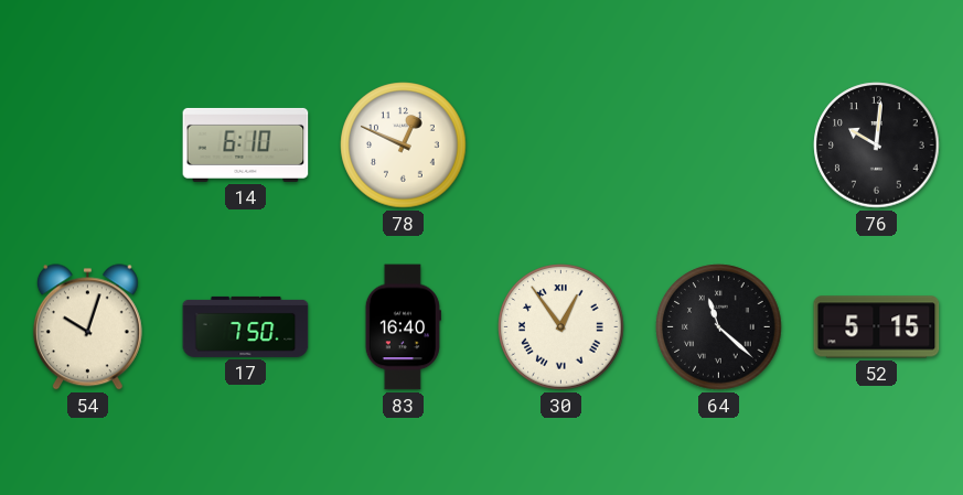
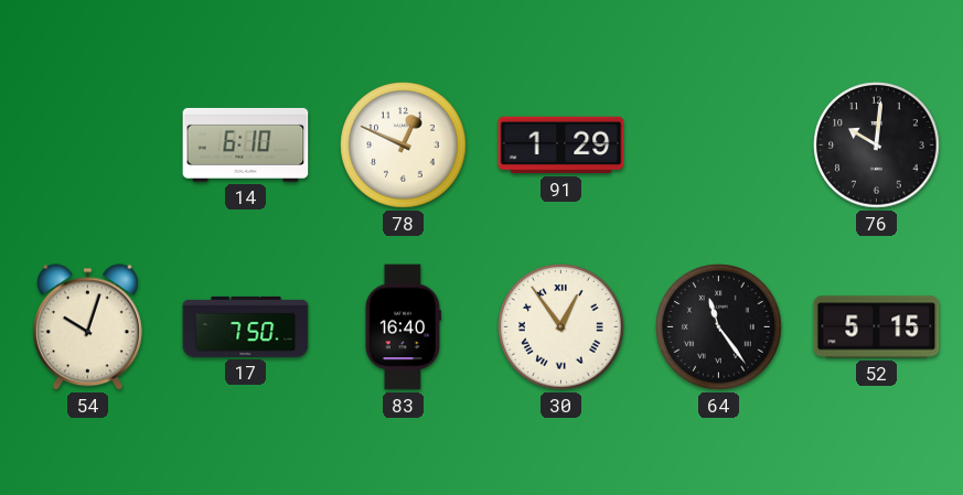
91: none -> 1:29
64: 11:22 -> 11:24
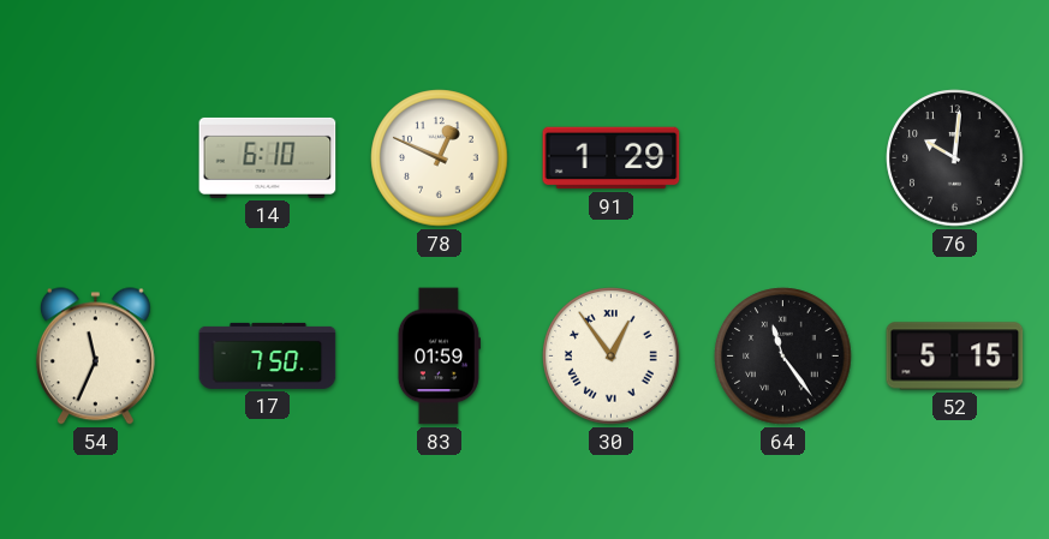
54: 10:03 -> 11:34
83: 16:40 -> 01:59
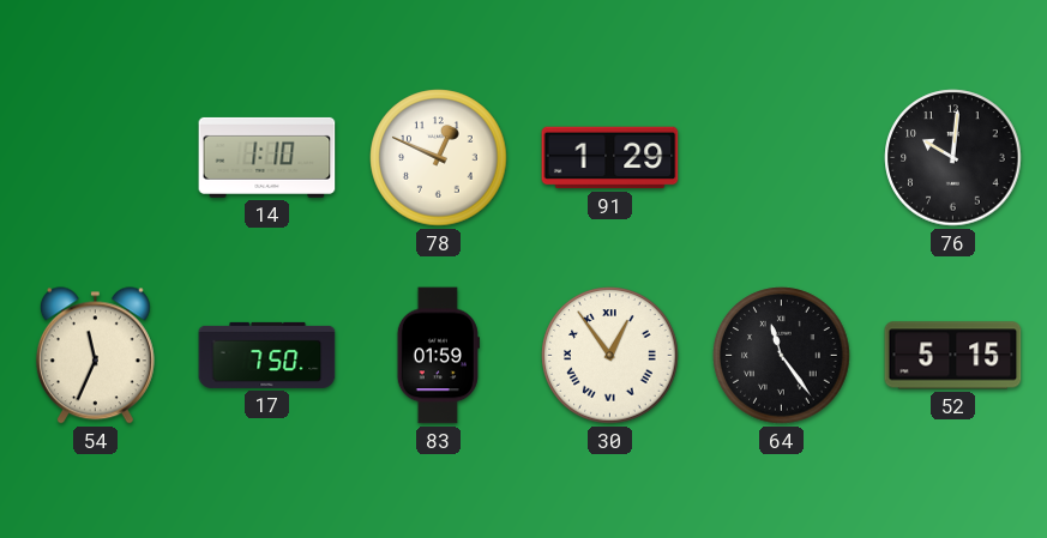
14: 6:10 -> 1:10
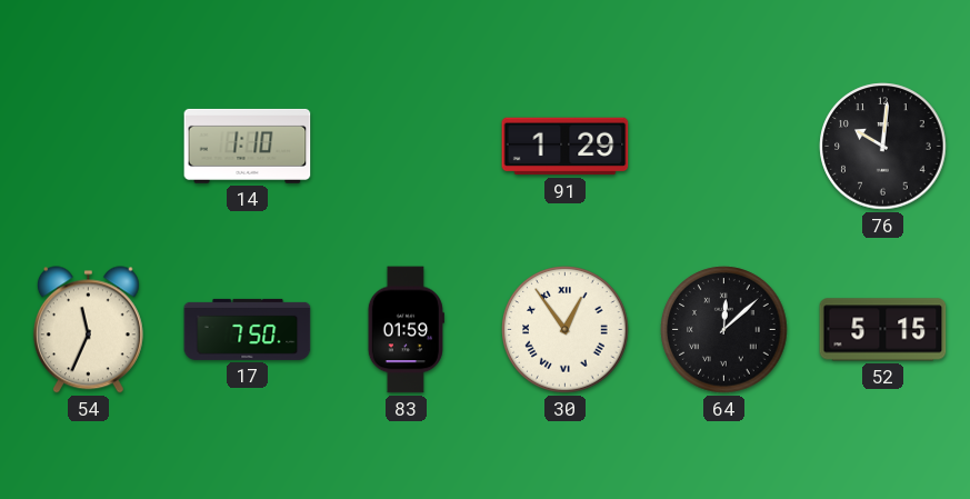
78: 12:49 -> none
64: 11:24 -> 12:08
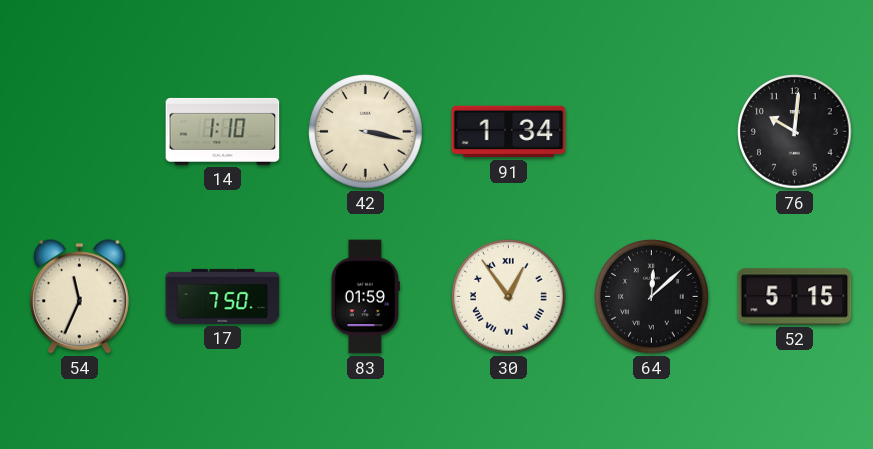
42: none -> 3:17
91: 1:29 -> 1:34
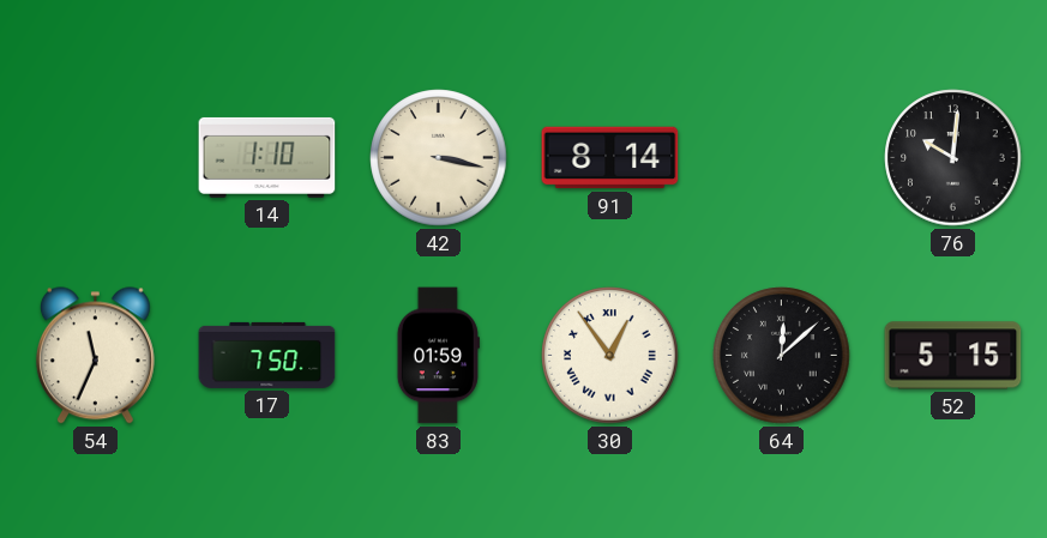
91: 1:34 -> 8:14
